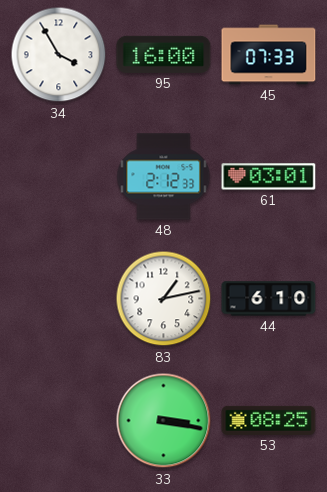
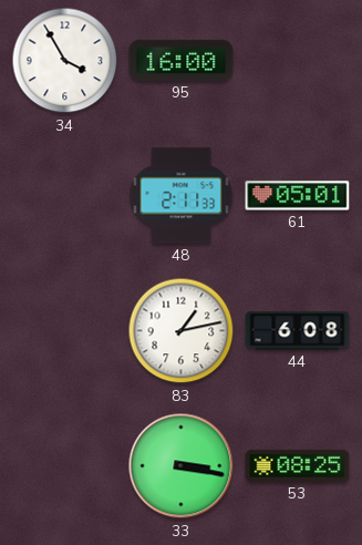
45: 07:33 -> none
48: 2:12 -> 2:11
61: 03:01 -> 05:01
44: 6:10 -> 6:08
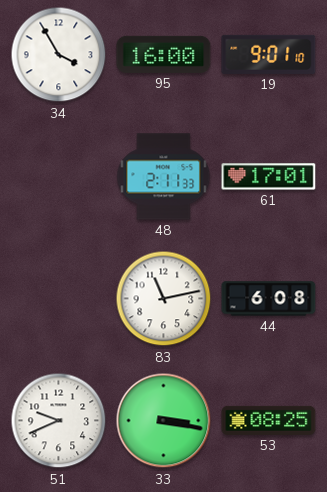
19: none -> 9:01
61: 05:01 -> 17:01
83: 1:13 -> 11:13
51: none -> 9:41
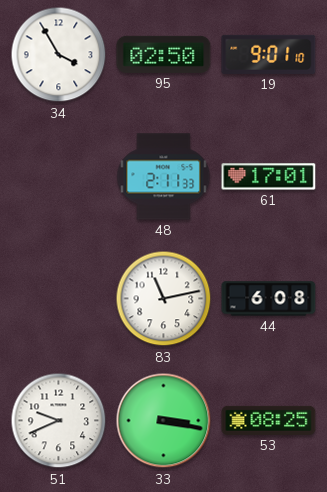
95: 16:00 -> 02:50
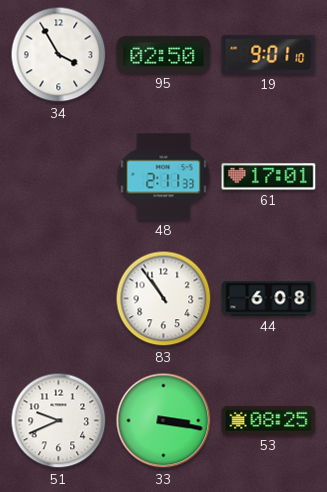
83: 11:13 -> 10:54
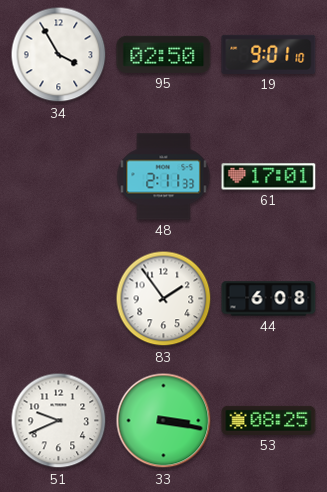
83: 10:54 -> 1:54
